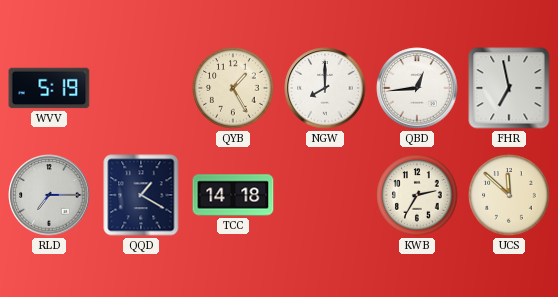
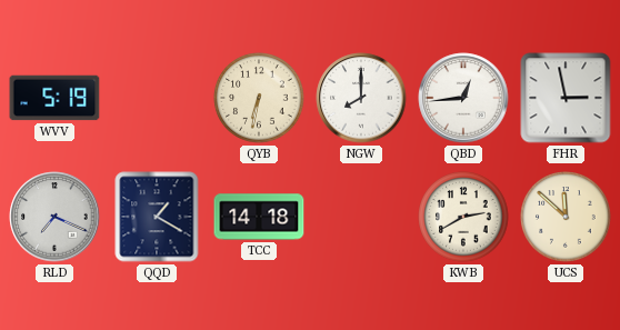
QYB: 1:25 -> 6:32
FHR: 6:58 -> 2:58
RLD: 7:15 -> 7:19
KWB: 2:35 -> 2:40
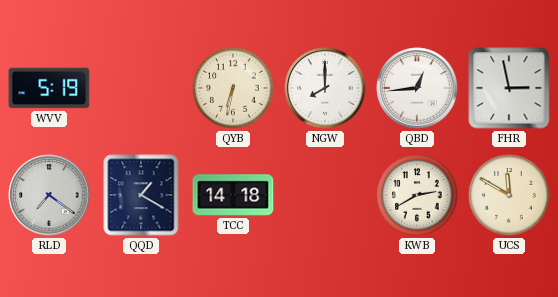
RLD: 7:19 -> 7:21
UCS: 11:52 -> 11:50
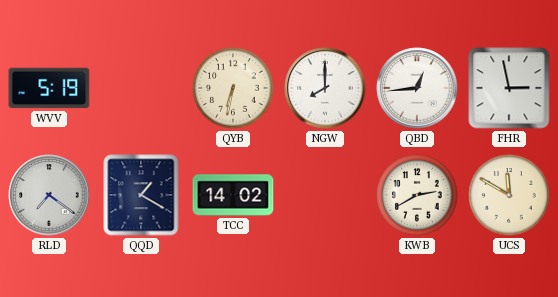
TCC: 14:18 -> 14:02
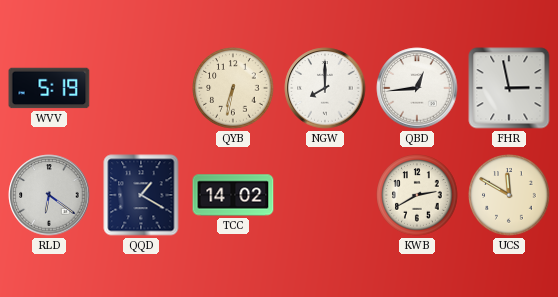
RLD: 7:21 -> 6:21
